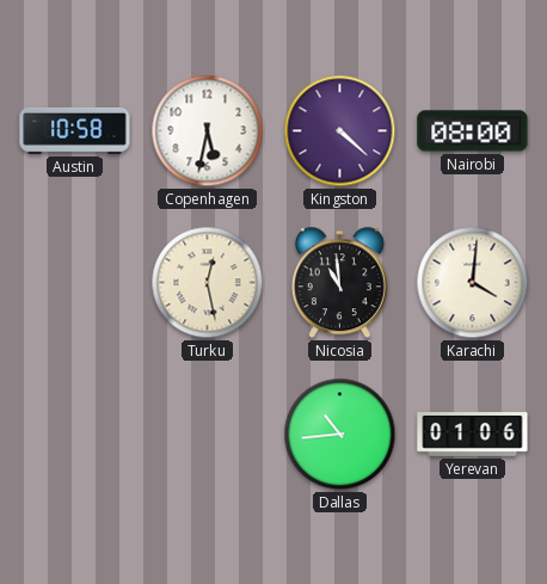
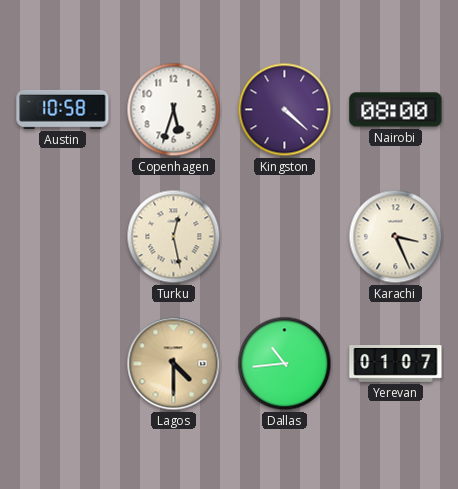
Copenhagen: 5:32 -> 5:33
Nicosia: 10:59 -> none
Karachi: 4:01 -> 3:26
Lagos: none -> 4:30
Yerevan: 01:06 -> 01:07
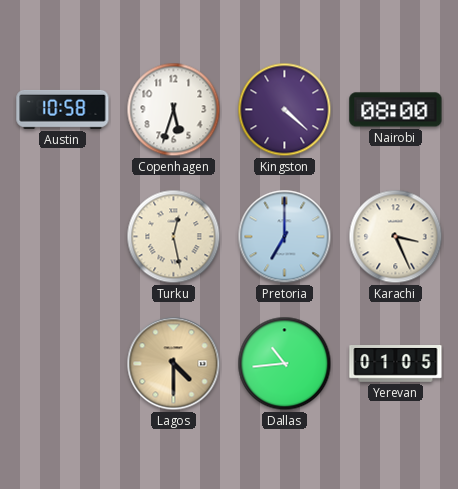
Pretoria: none -> 7:00
Yerevan: 01:07 -> 01:05
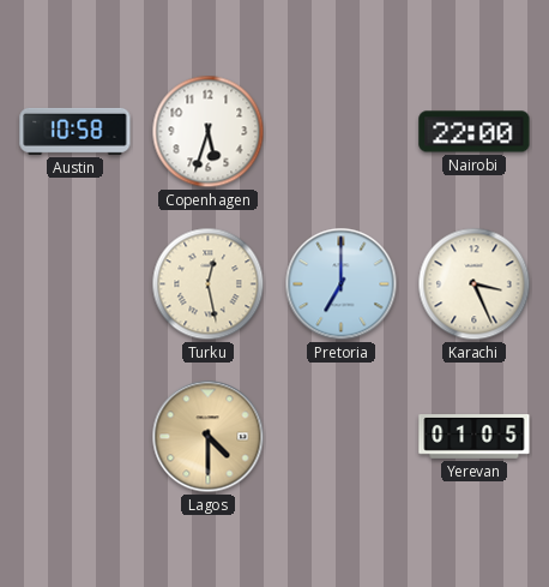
Kingston: 4:22 -> none
Nairobi: 08:00 -> 22:00
Dallas: 10:44 -> none
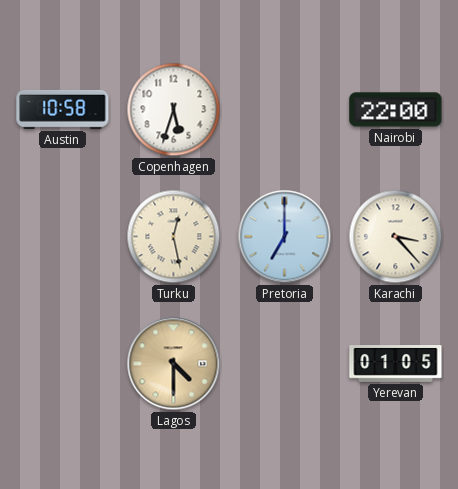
Karachi: 3:26 -> 3:23
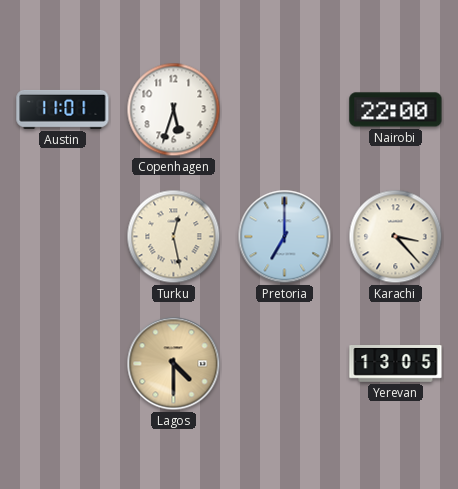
Austin: 10:58 -> 11:01
Yerevan: 01:05 -> 13:05
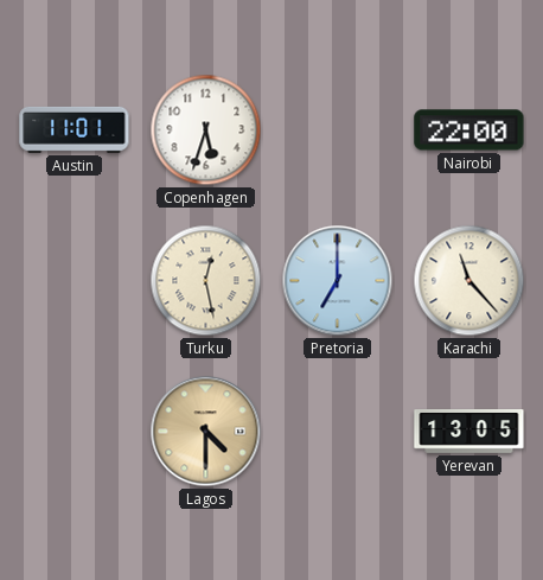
Karachi: 3:23 -> 11:23
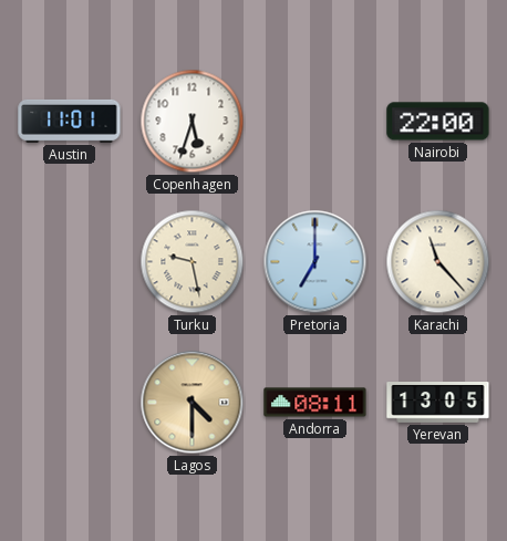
Turku: 12:28 -> 9:28
Andorra: none -> 08:11
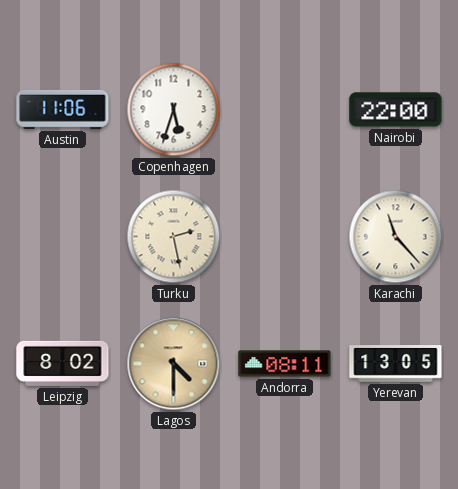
Austin: 11:01 -> 11:06
Turku: 9:28 -> 2:28
Pretoria: 7:00 -> none
Leipzig: none -> 8:02
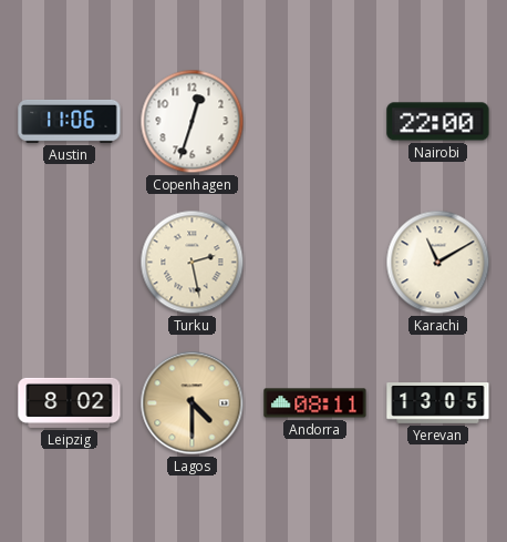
Copenhagen: 5:33 -> 12:33
Karachi: 11:23 -> 11:10
